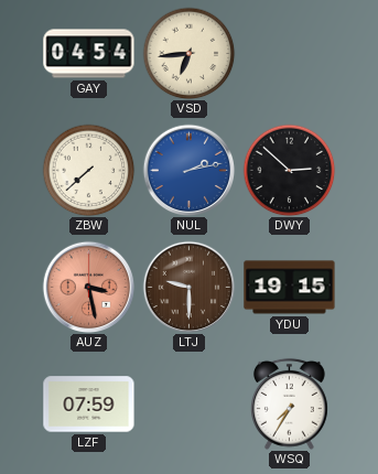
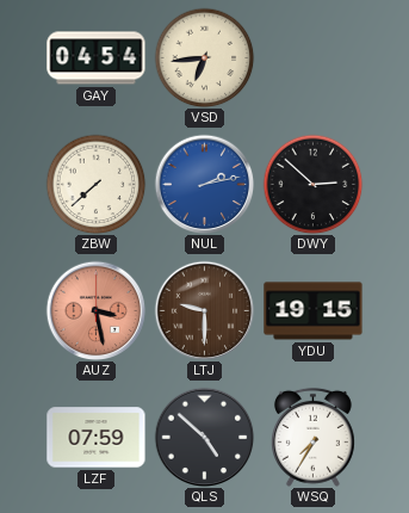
QLS: none -> 4:52
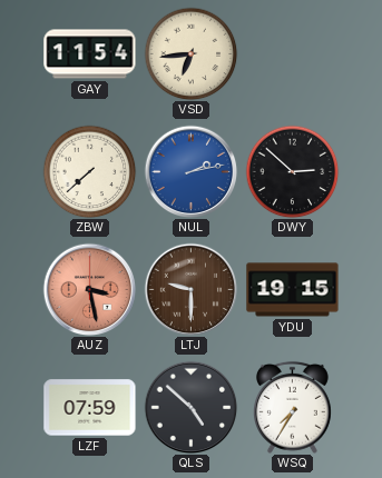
GAY: 04:54 -> 11:54
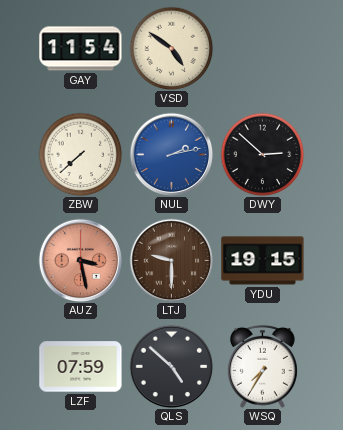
VSD: 6:44 -> 4:51
